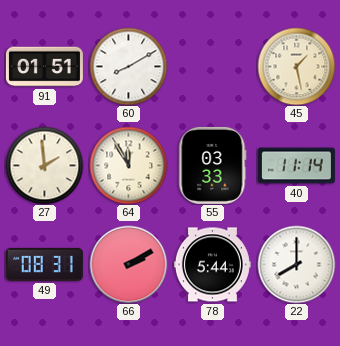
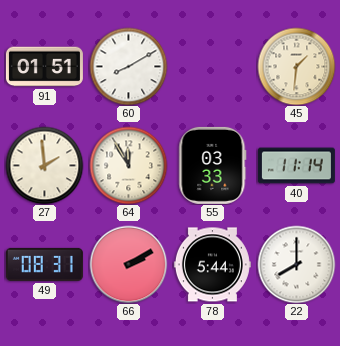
45: 1:28 -> 1:31
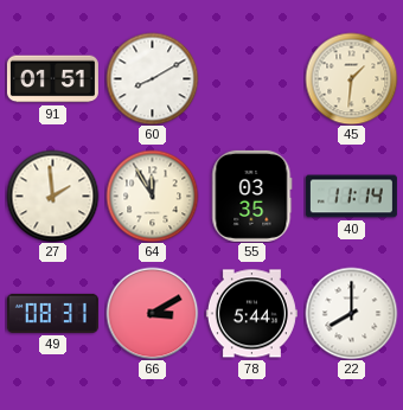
55: 03:33 -> 03:35
66: 2:10 -> 3:10
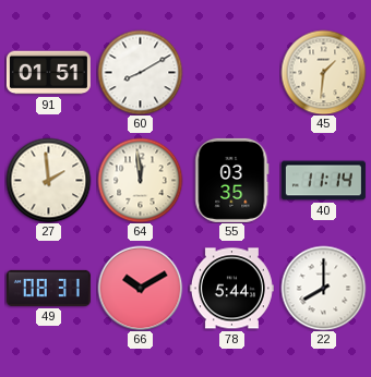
64: 11:55 -> 11:59
66: 3:10 -> 10:10
